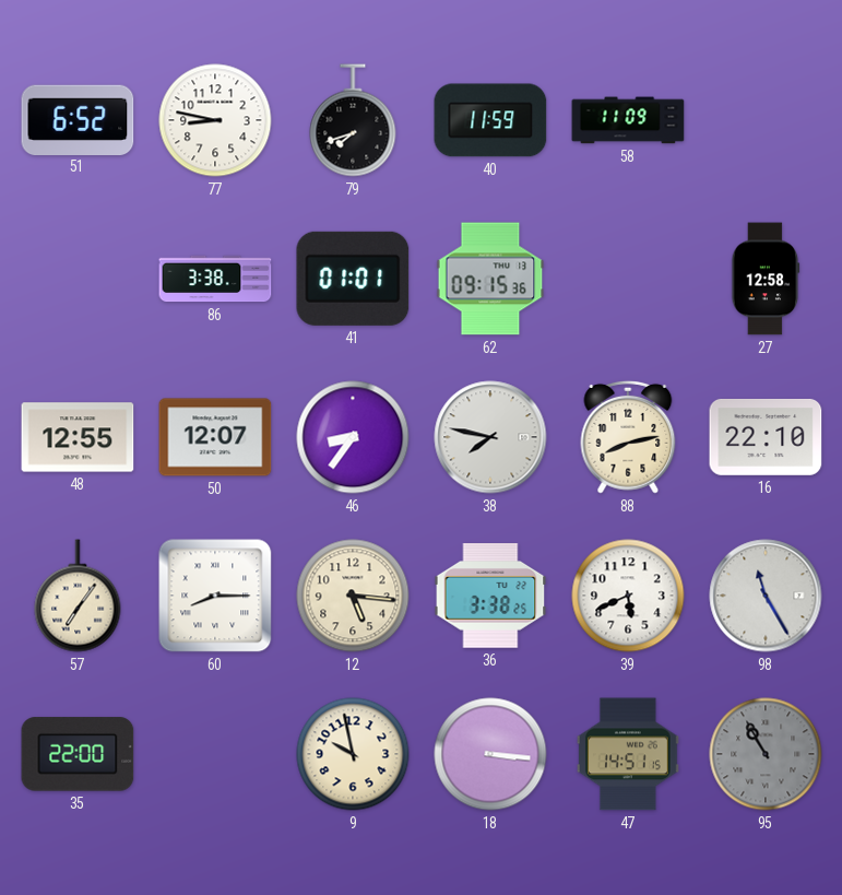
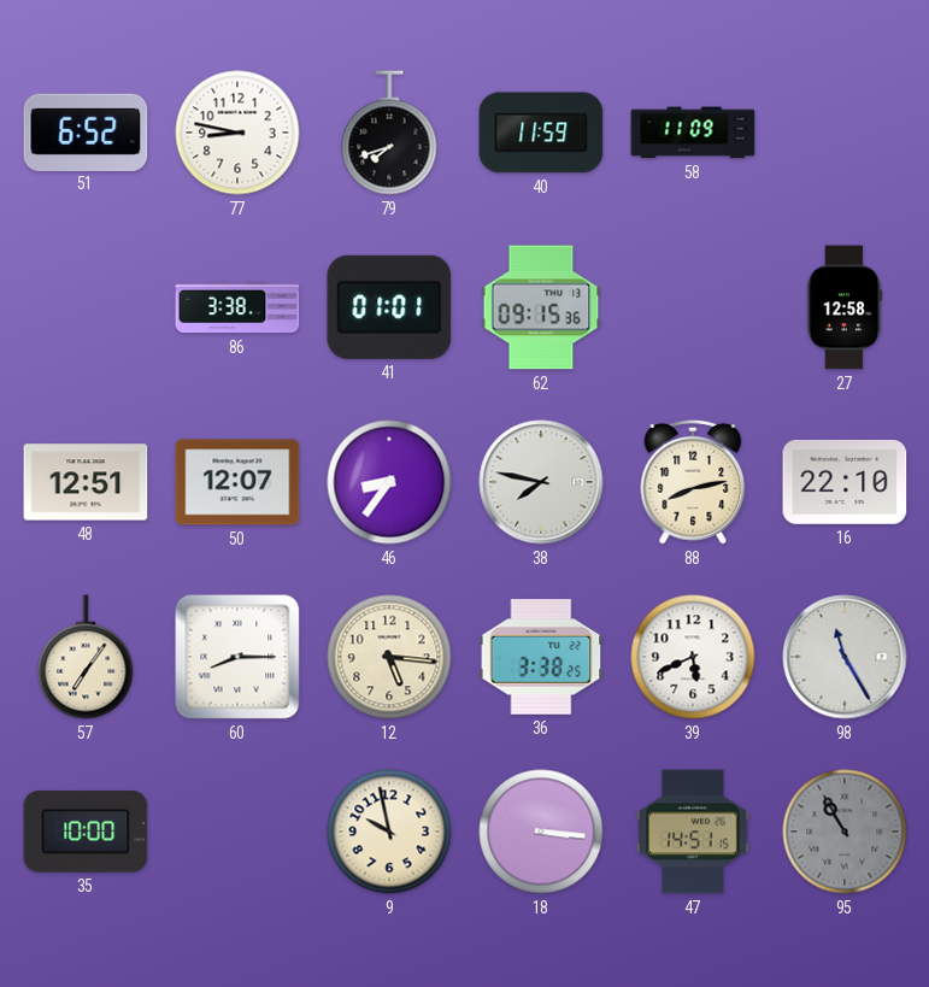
48: 12:55 -> 12:51
35: 22:00 -> 10:00
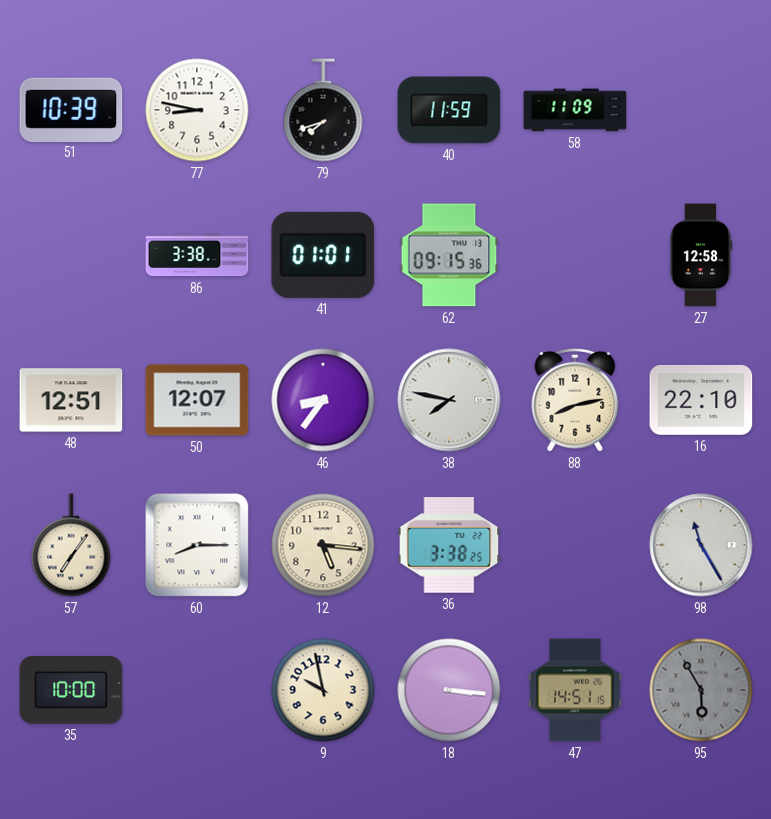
51: 6:52 -> 10:39
39: 5:41 -> none
95: 10:55 -> 5:55
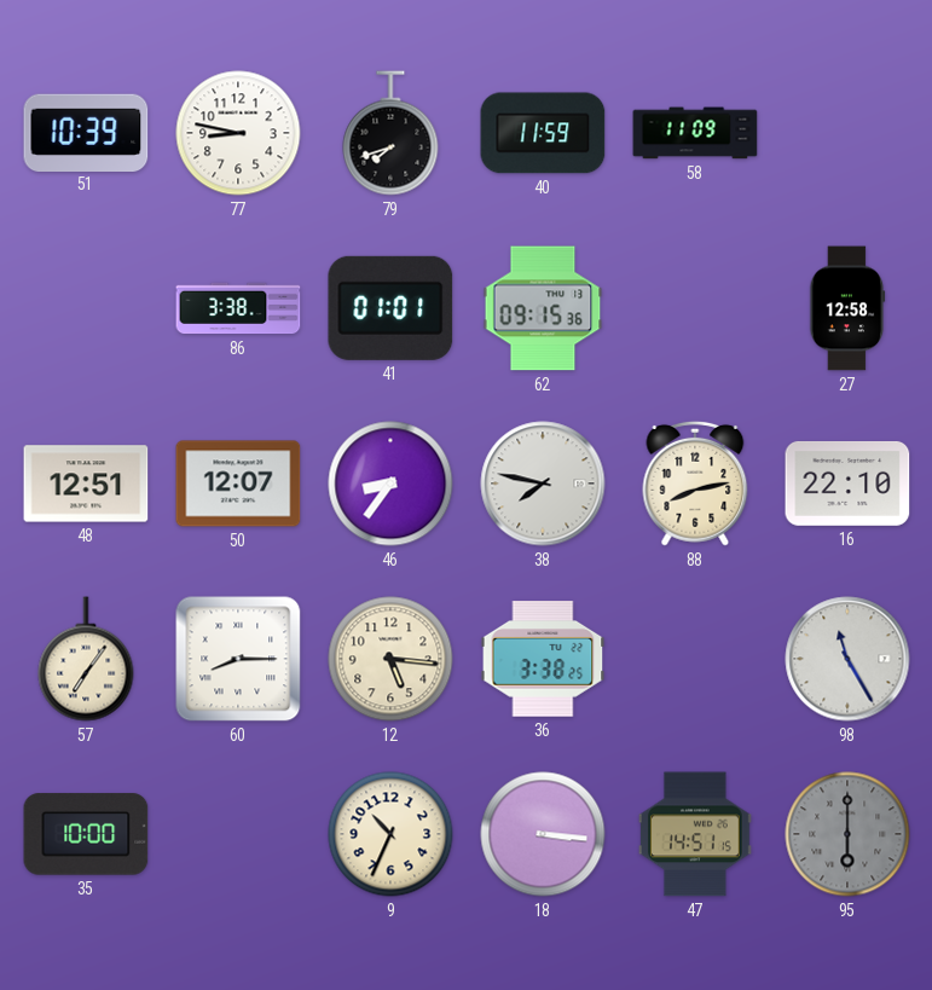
9: 9:58 -> 10:34
95: 5:55 -> 6:00
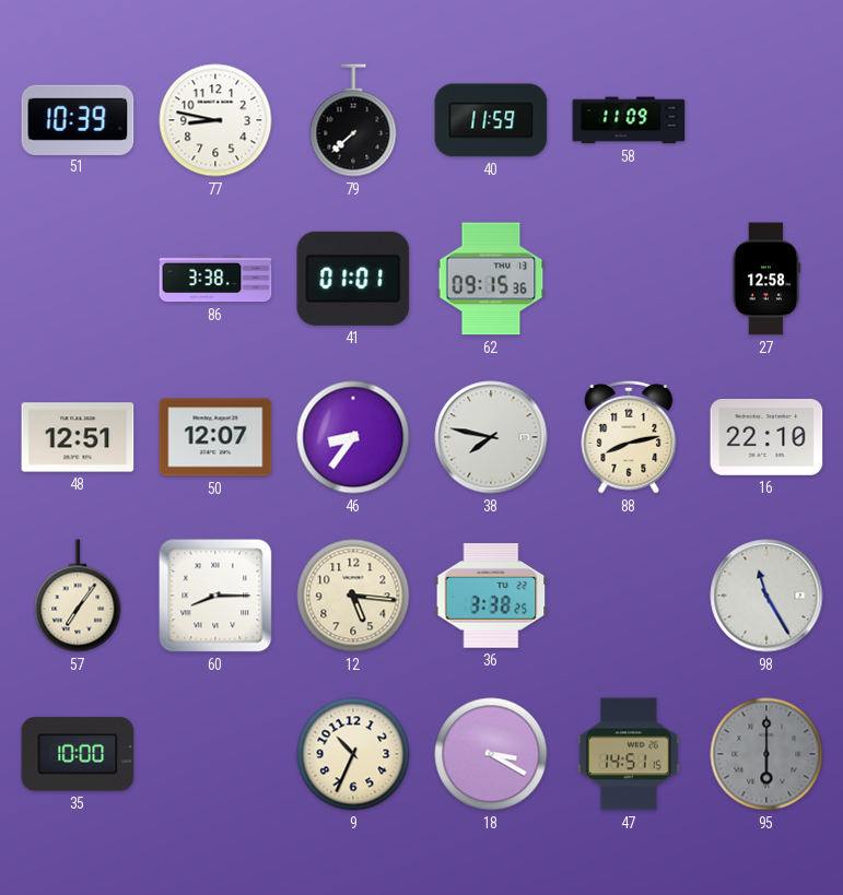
79: 7:42 -> 7:38
18: 3:16 -> 3:20
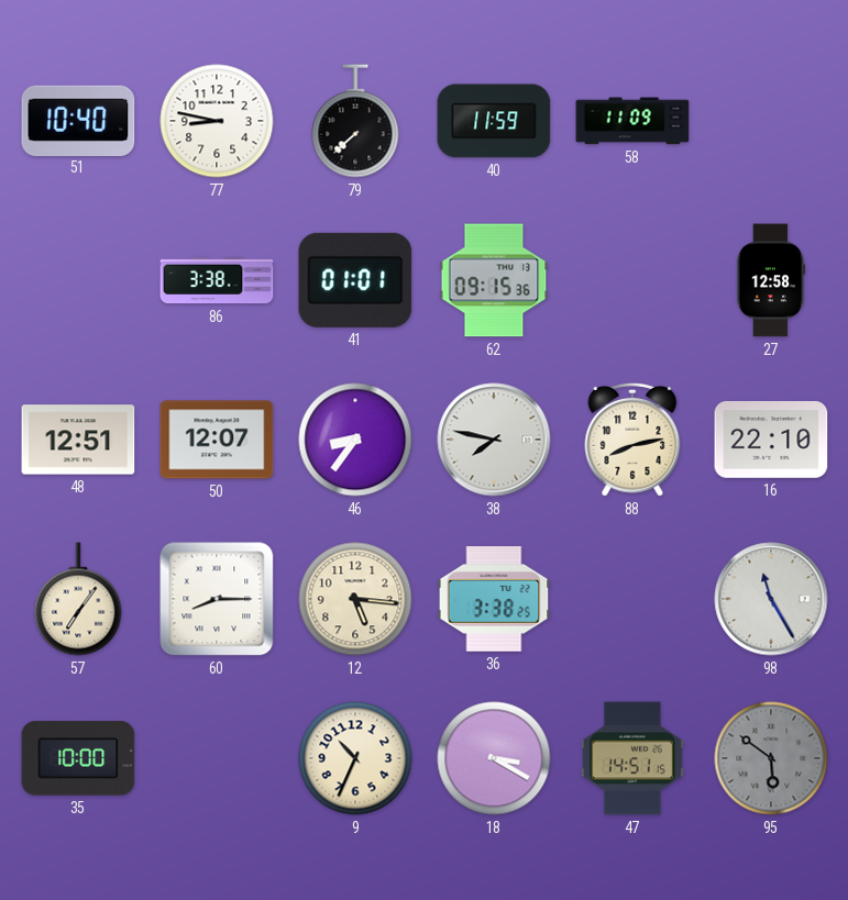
51: 10:39 -> 10:40
95: 6:00 -> 5:51
